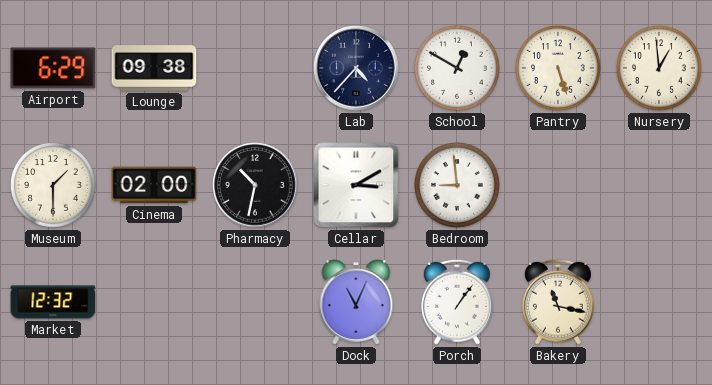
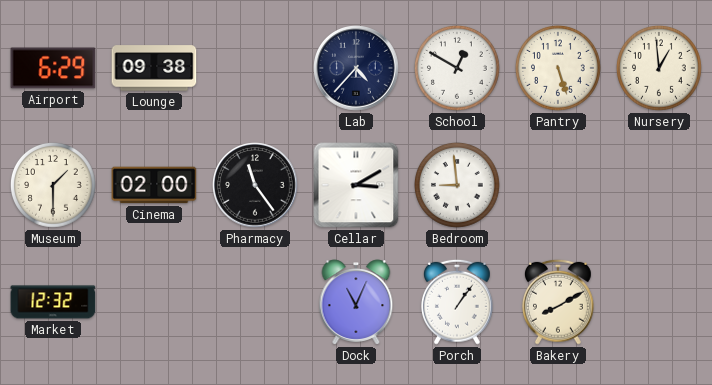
Pharmacy: 10:32 -> 11:24
Bakery: 11:17 -> 8:10
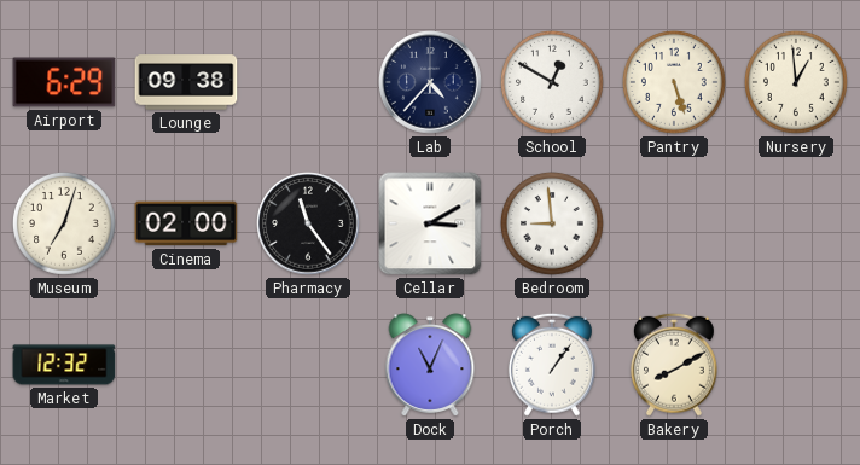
Museum: 1:30 -> 7:03
